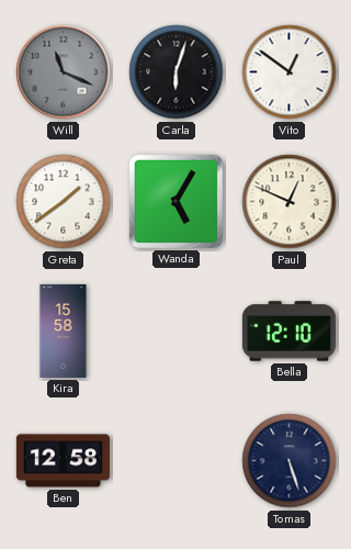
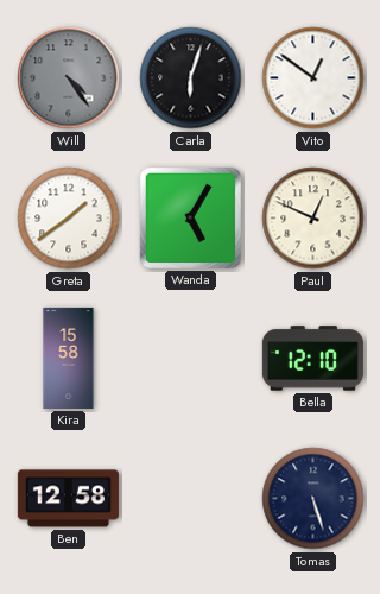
Will: 11:19 -> 4:24
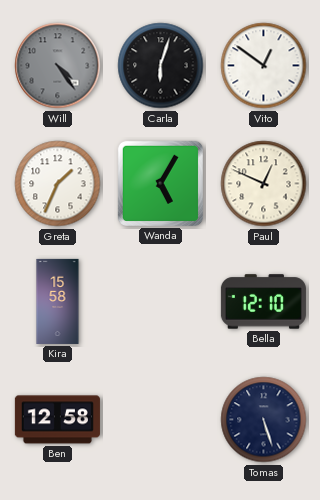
Greta: 1:39 -> 1:34
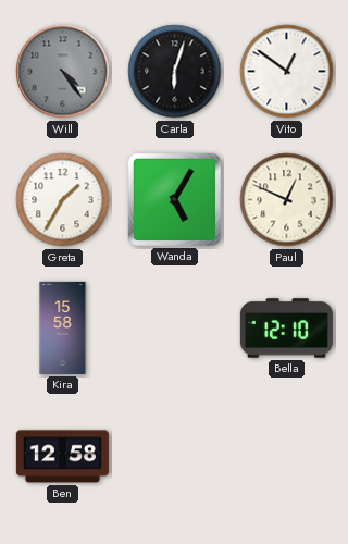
Greta: 1:34 -> 1:35
Tomas: 5:27 -> none
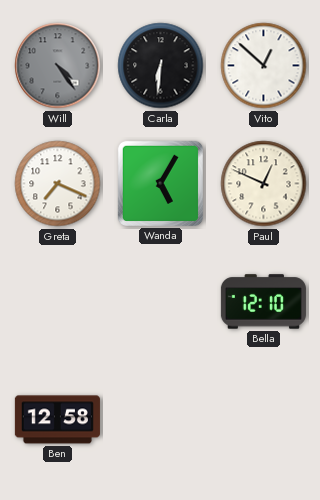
Carla: 6:03 -> 6:31
Vito: 12:51 -> 12:52
Greta: 1:35 -> 7:19
Kira: 15:58 -> none
